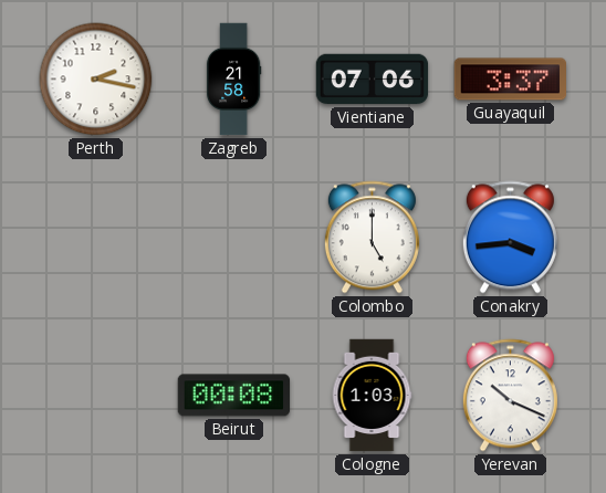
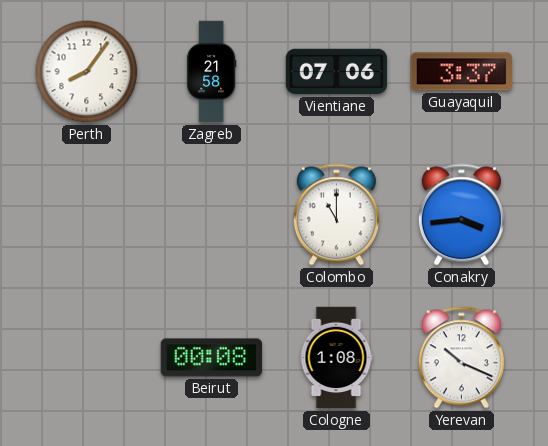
Perth: 2:17 -> 8:06
Colombo: 5:00 -> 11:00
Cologne: 1:03 -> 1:08
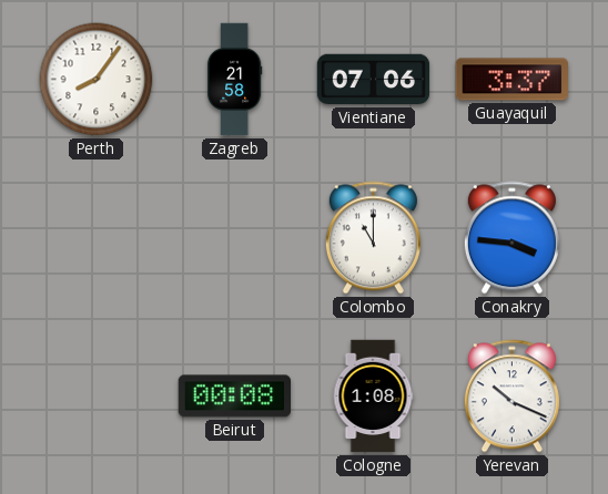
Conakry: 3:44 -> 3:46
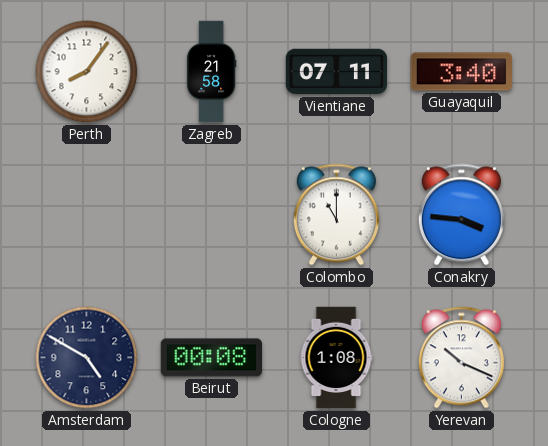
Vientiane: 07:06 -> 07:11
Guayaquil: 3:37 -> 3:40
Amsterdam: none -> 4:50
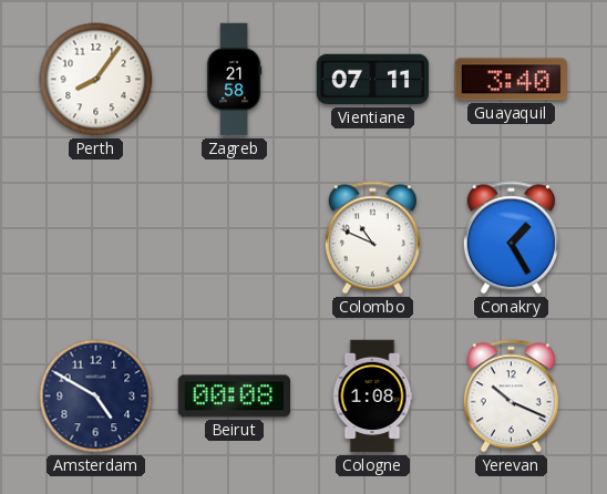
Colombo: 11:00 -> 10:49
Conakry: 3:46 -> 1:25
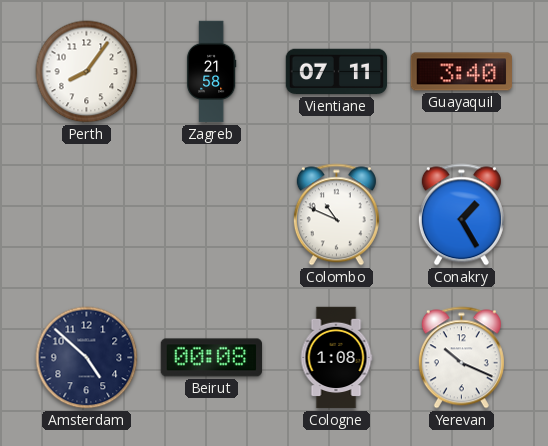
Amsterdam: 4:50 -> 4:52
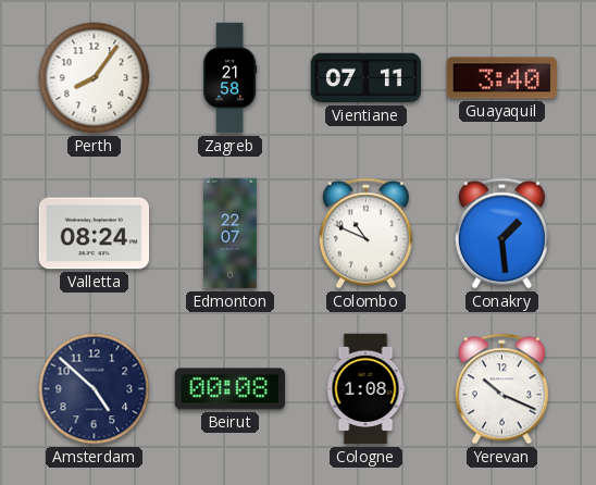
Valletta: none -> 08:24
Edmonton: none -> 22:07
Conakry: 1:25 -> 1:29
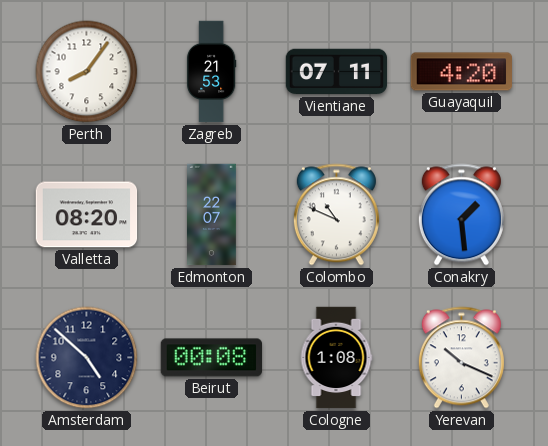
Zagreb: 21:58 -> 21:53
Guayaquil: 3:40 -> 4:20
Valletta: 08:24 -> 08:20
